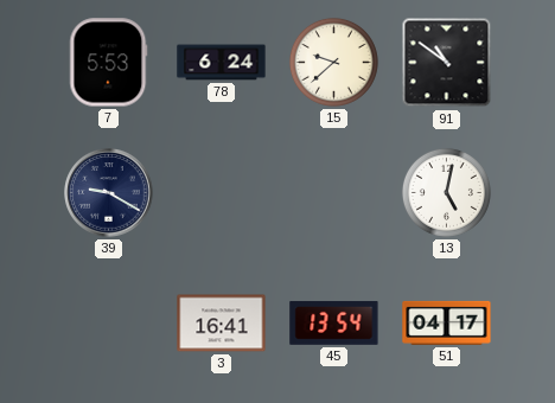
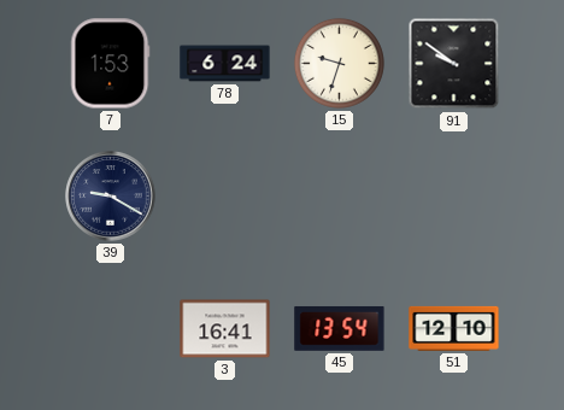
7: 5:53 -> 1:53
15: 9:38 -> 9:33
91: 10:51 -> 9:51
13: 5:02 -> none
51: 04:17 -> 12:10
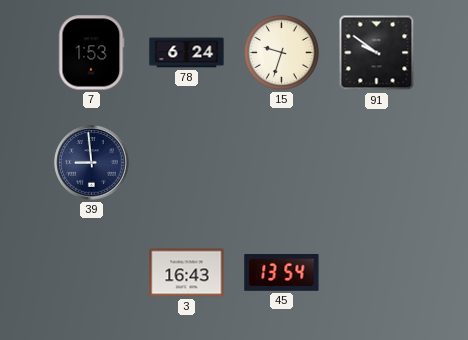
39: 9:20 -> 8:59
3: 16:41 -> 16:43
51: 12:10 -> none
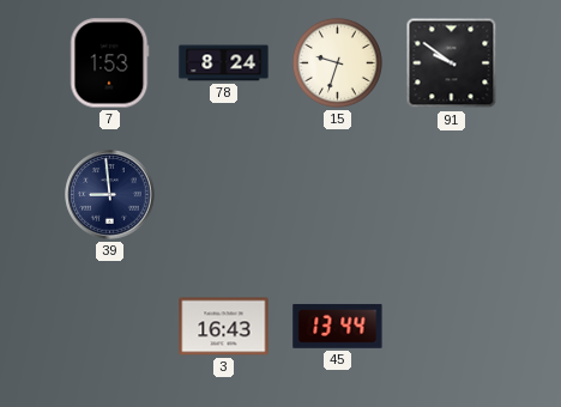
78: 6:24 -> 8:24
45: 13:54 -> 13:44
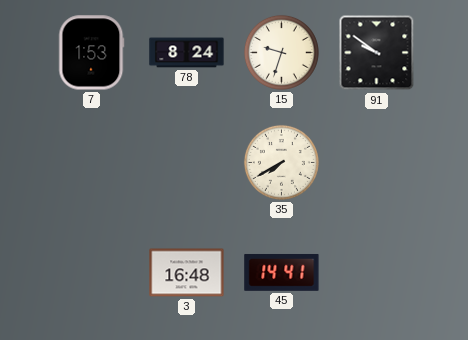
39: 8:59 -> none
35: none -> 7:40
3: 16:43 -> 16:48
45: 13:44 -> 14:41
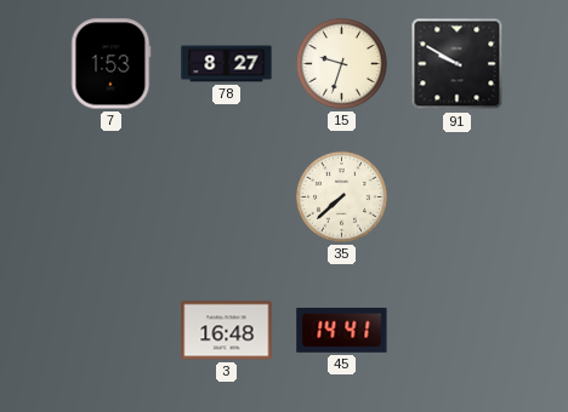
78: 8:24 -> 8:27
91: 9:51 -> 9:50
35: 7:40 -> 7:38
